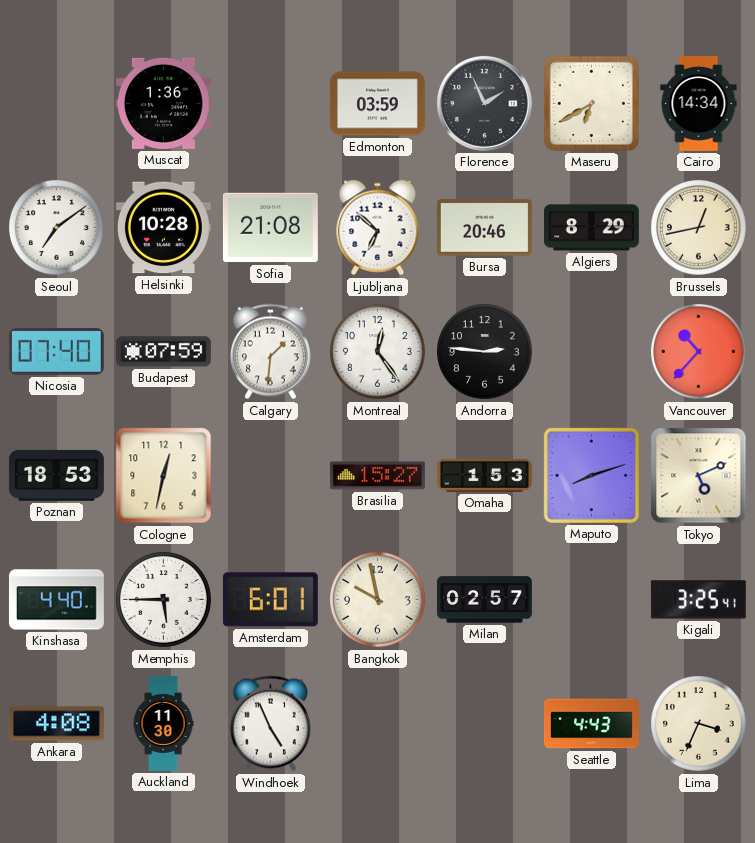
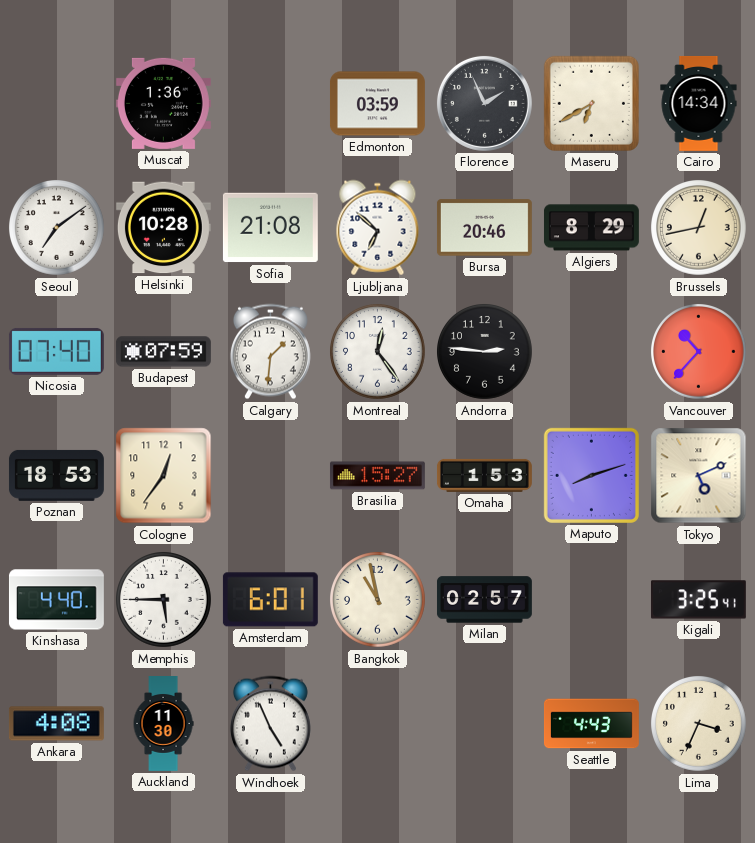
Cologne: 12:32 -> 12:36
Bangkok: 9:58 -> 10:58
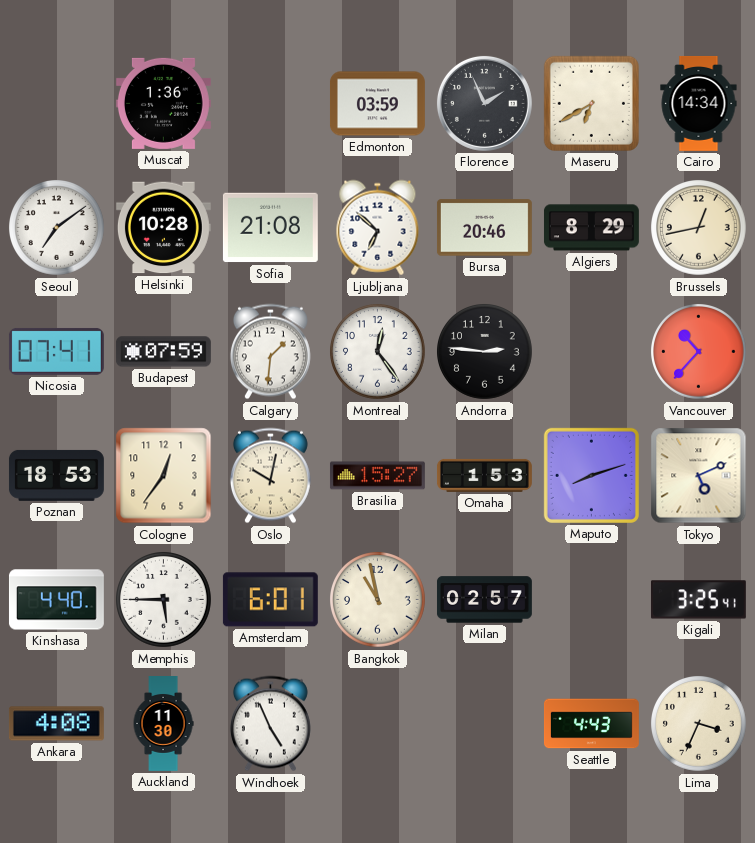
Nicosia: 07:40 -> 07:41
Oslo: none -> 10:02
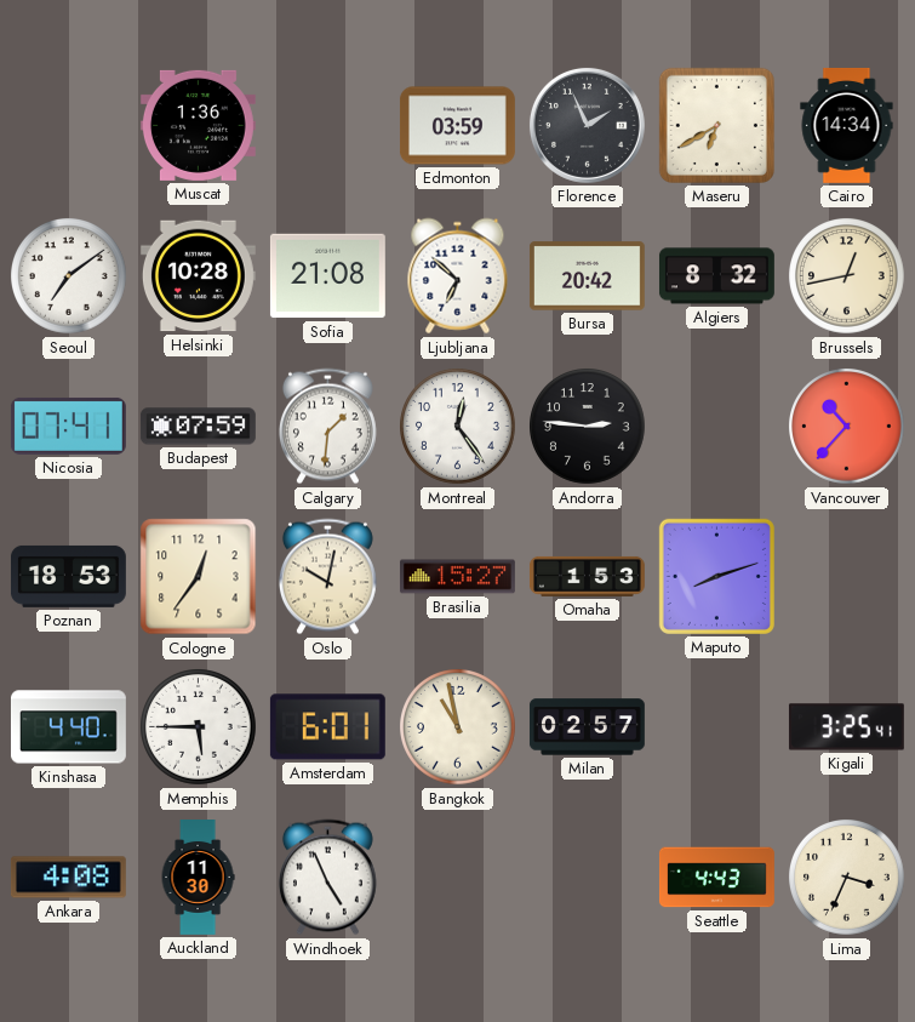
Bursa: 20:46 -> 20:42
Algiers: 8:29 -> 8:32
Tokyo: 5:11 -> none
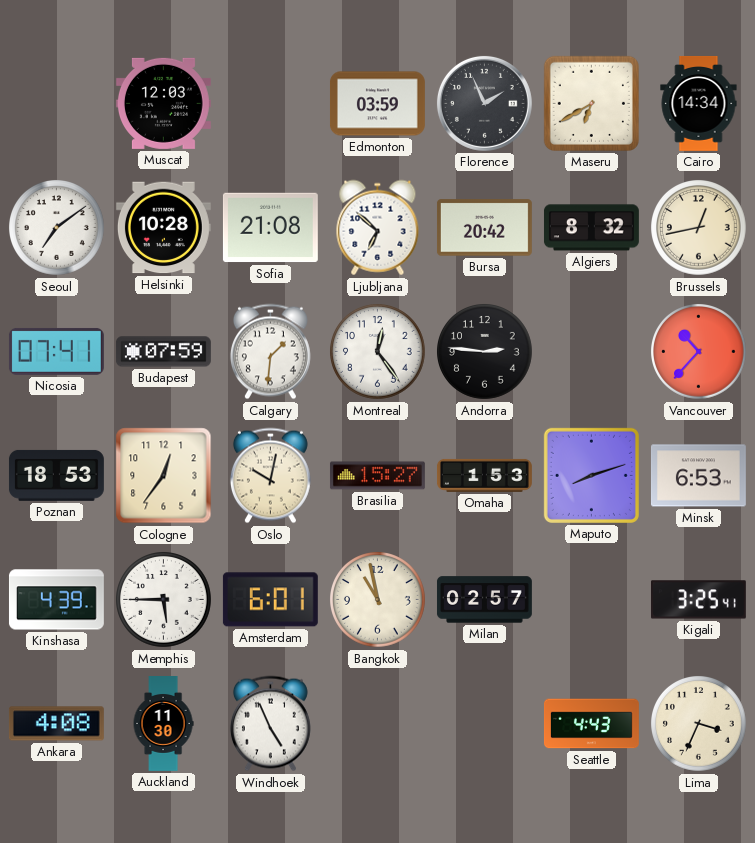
Muscat: 1:36 -> 12:03
Minsk: none -> 6:53
Kinshasa: 4:40 -> 4:39
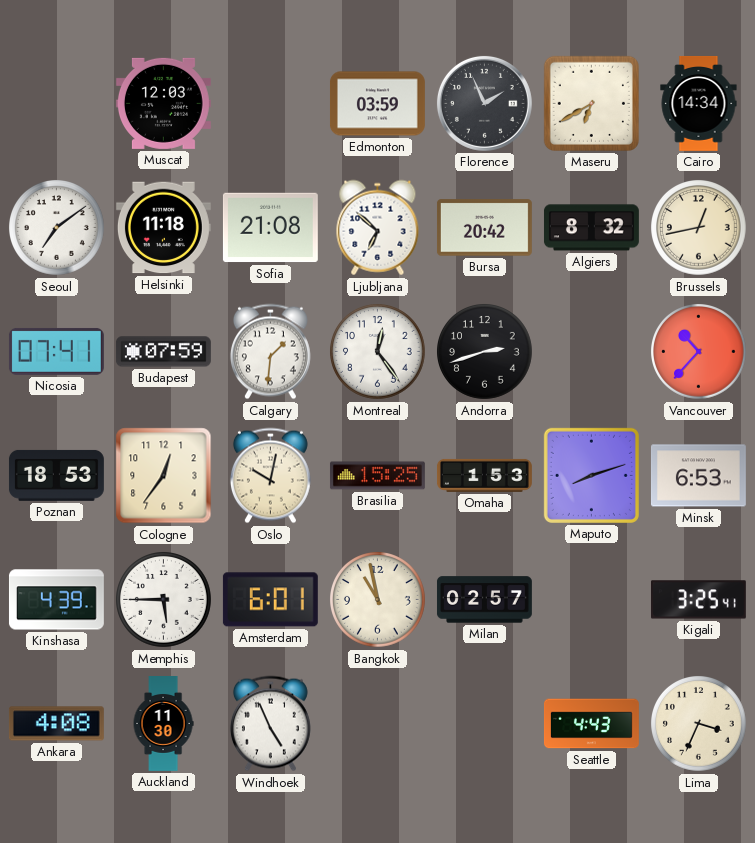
Helsinki: 10:28 -> 11:18
Andorra: 2:46 -> 2:42
Brasilia: 15:27 -> 15:25
